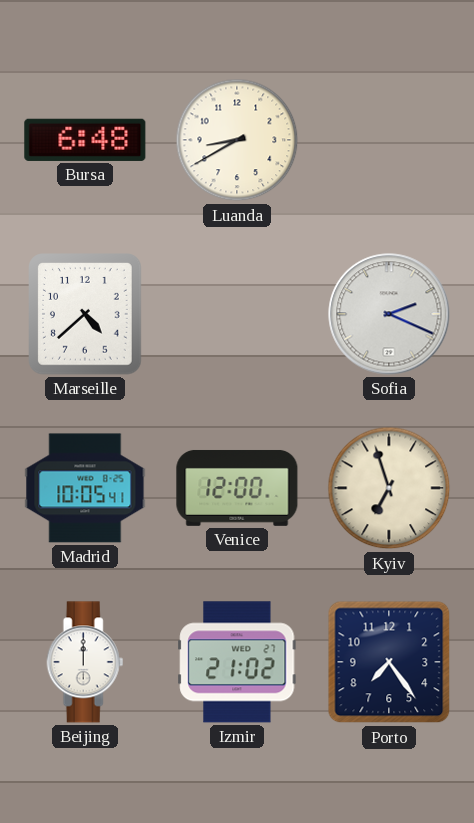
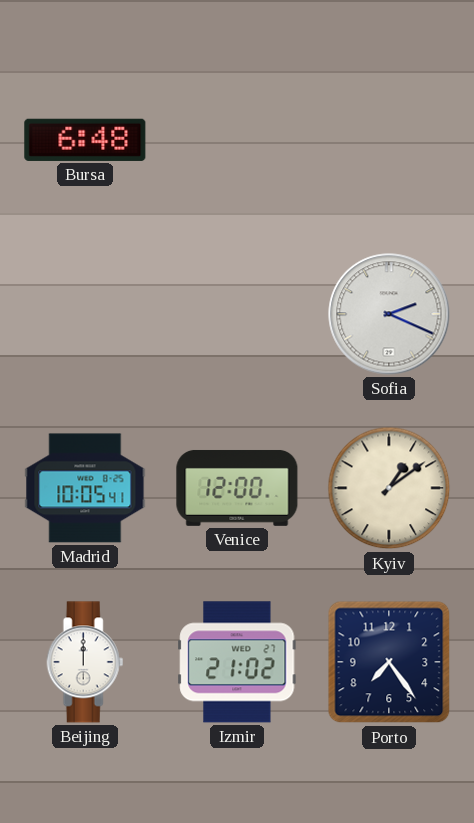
Luanda: 8:40 -> none
Marseille: 4:38 -> none
Kyiv: 6:57 -> 1:09
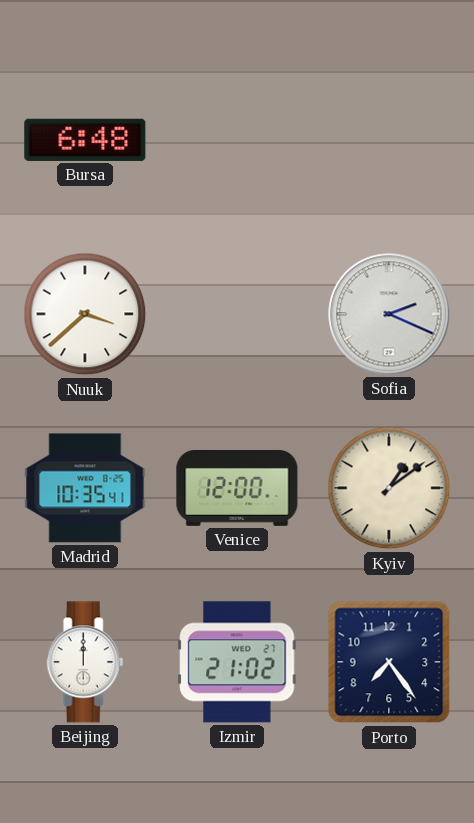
Nuuk: none -> 3:38
Madrid: 10:05 -> 10:35
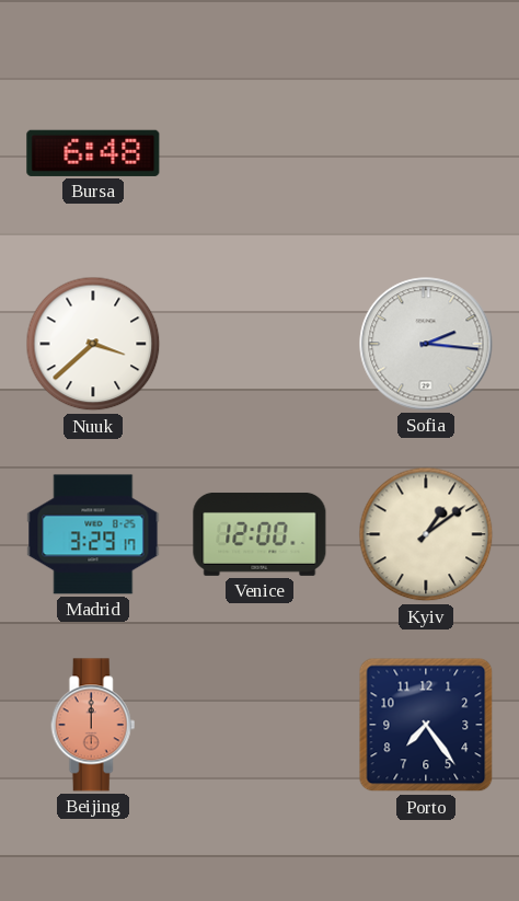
Sofia: 2:19 -> 2:16
Madrid: 10:35 -> 3:29
Beijing dial: white -> salmon
Izmir: 21:02 -> none
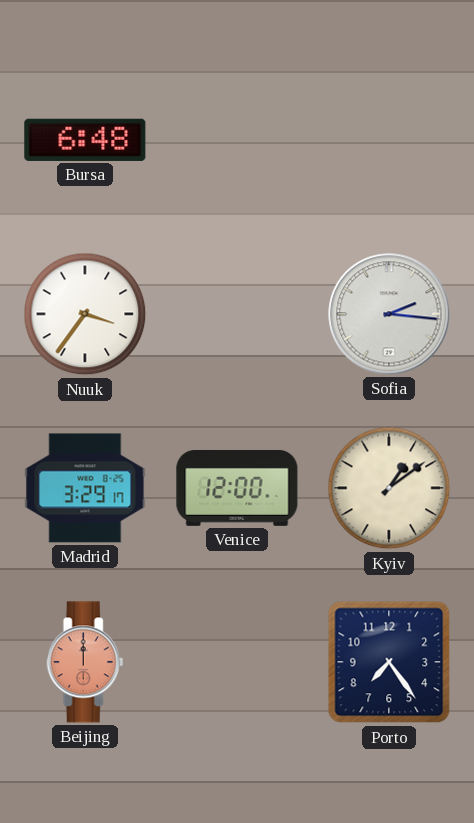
Nuuk: 3:38 -> 3:36
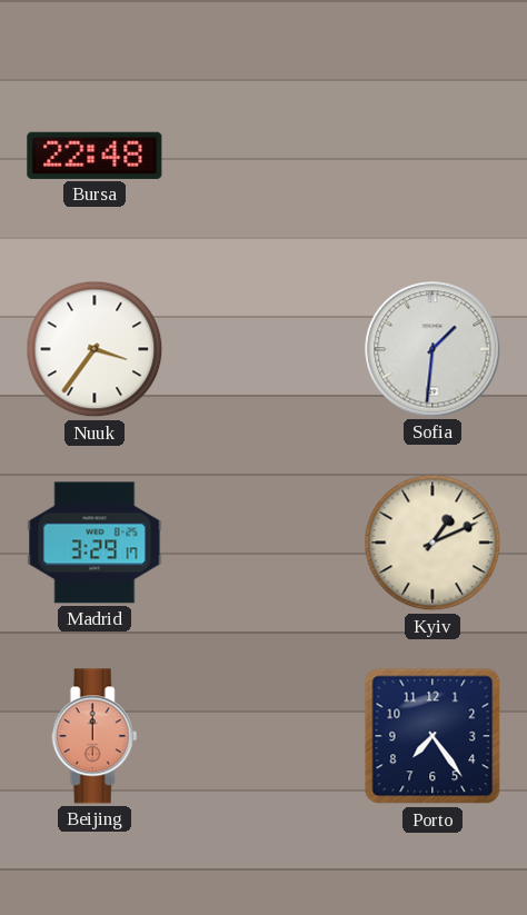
Bursa: 6:48 -> 22:48
Sofia: 2:16 -> 1:31
Venice: 12:00 -> none
Kyiv: 1:09 -> 1:11
